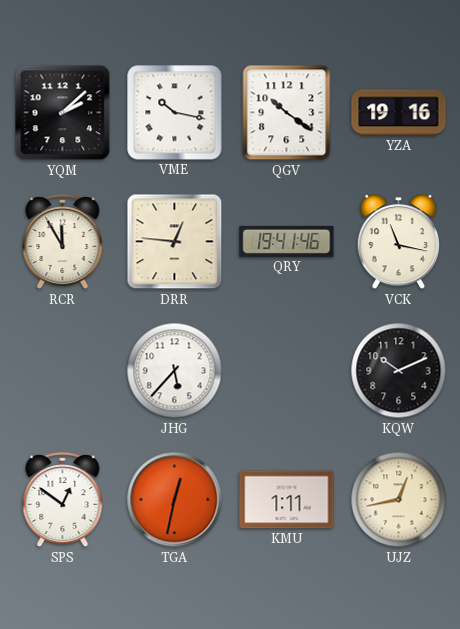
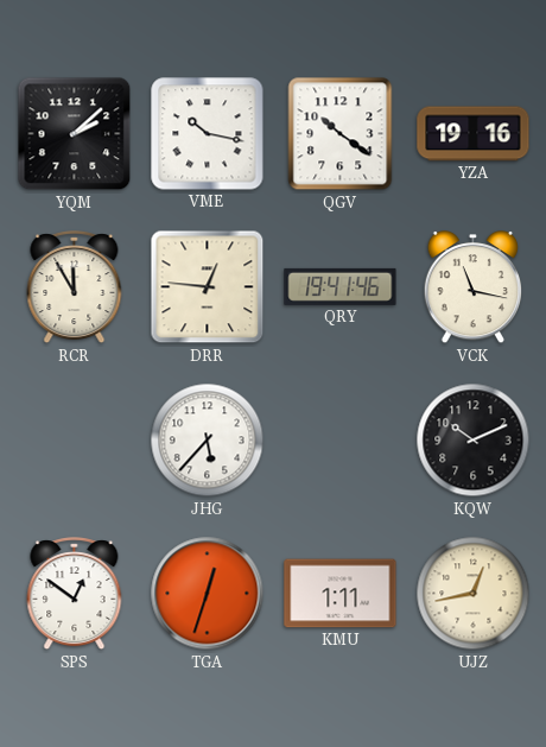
TGA: 12:32 -> 12:33
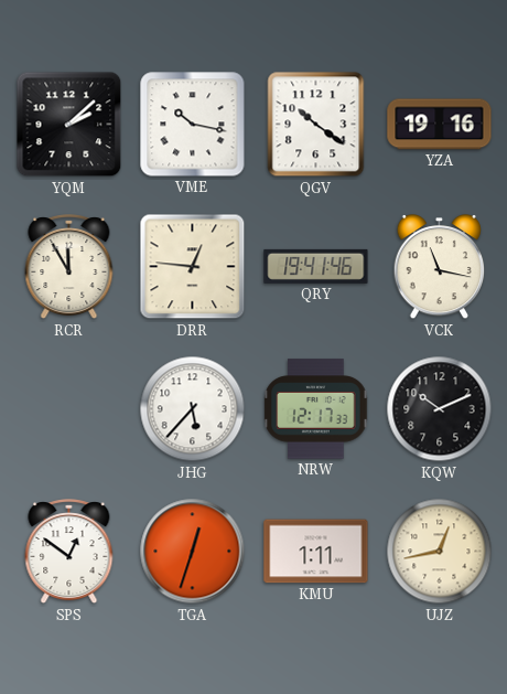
NRW: none -> 12:17
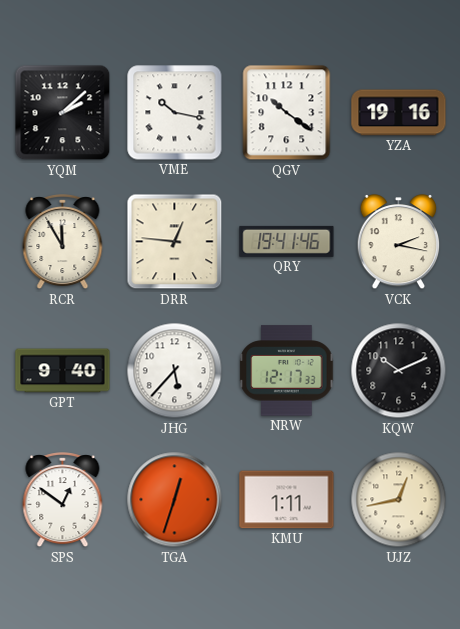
VCK: 11:17 -> 2:17
GPT: none -> 9:40
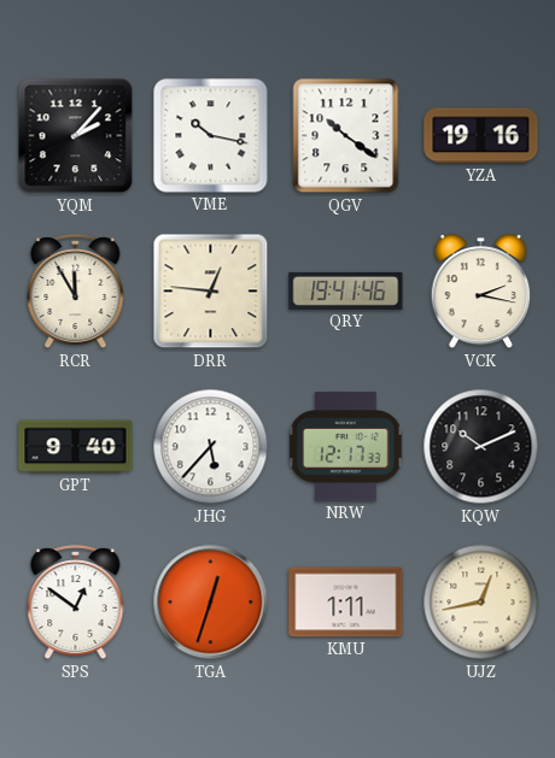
YQM: 2:08 -> 2:07
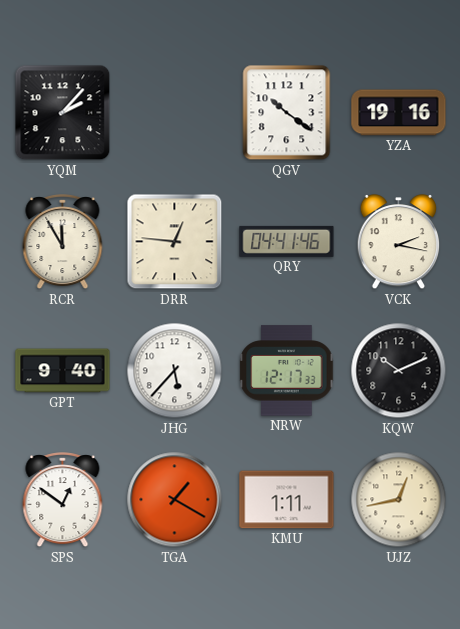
VME: 10:17 -> none
QRY: 19:41 -> 04:41
TGA: 12:33 -> 1:20
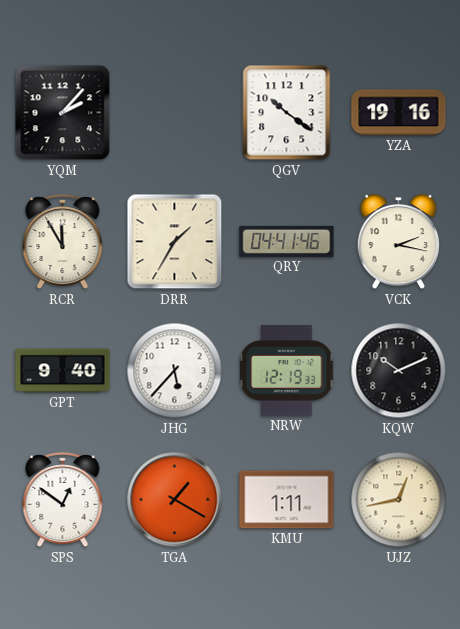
DRR: 12:46 -> 1:35
NRW: 12:17 -> 12:19
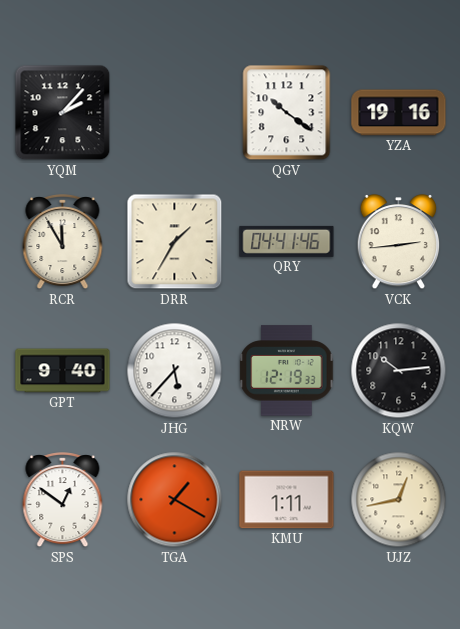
VCK: 2:17 -> 2:44
KQW: 10:11 -> 10:14
